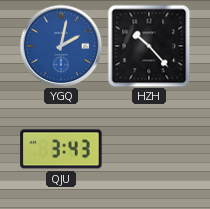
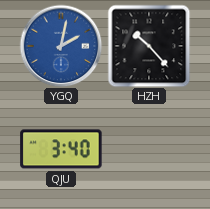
QJU: 3:43 -> 3:40
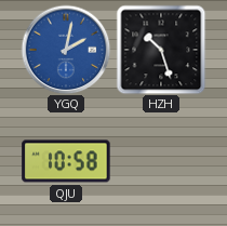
HZH: 10:23 -> 10:27
QJU: 3:40 -> 10:58
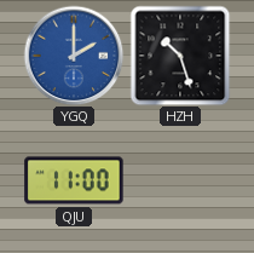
YGQ: 2:02 -> 2:00
QJU: 10:58 -> 11:00
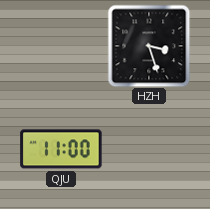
YGQ: 2:00 -> none
HZH: 10:27 -> 3:27
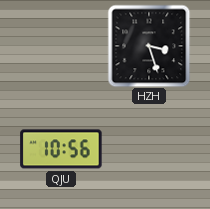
QJU: 11:00 -> 10:56
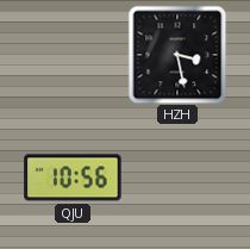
HZH: 3:27 -> 3:28
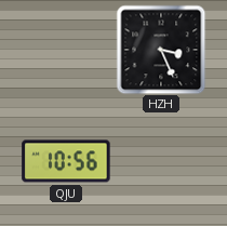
HZH: 3:28 -> 3:26
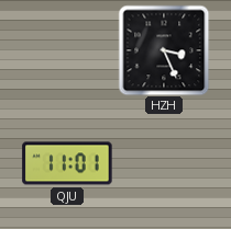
QJU: 10:56 -> 11:01
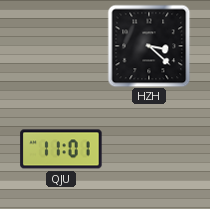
HZH: 3:26 -> 3:22
